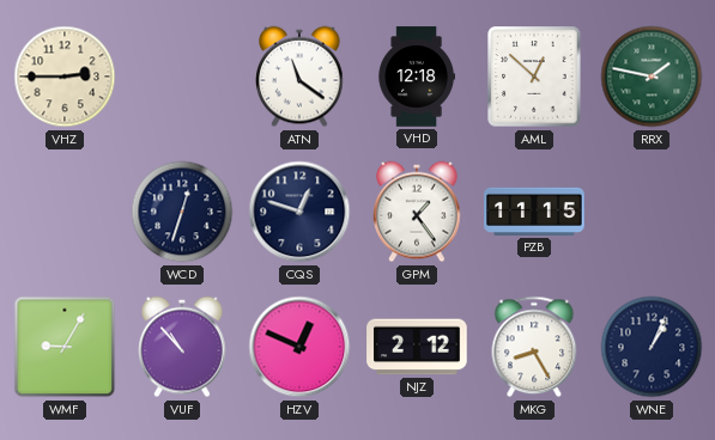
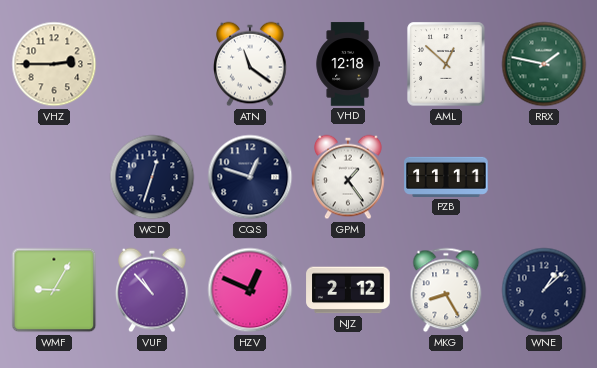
PZB: 11:15 -> 11:11
WNE: 1:04 -> 1:08
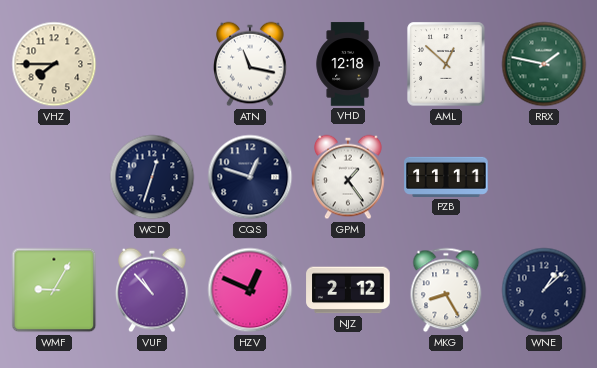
VHZ: 2:45 -> 7:45
ATN: 11:21 -> 11:17
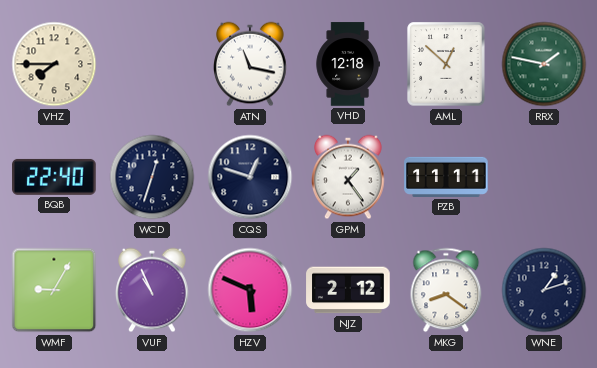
BQB: none -> 22:40
VUF: 10:53 -> 10:56
HZV: 12:49 -> 5:49
MKG: 8:25 -> 8:21
WNE: 1:08 -> 1:12
